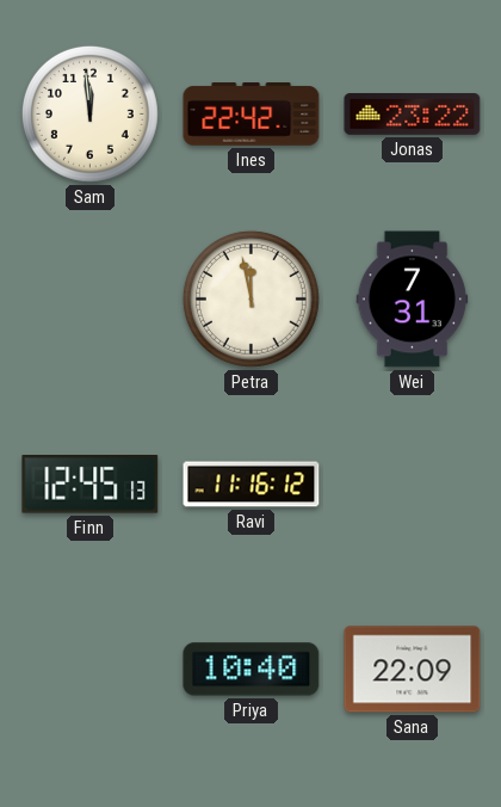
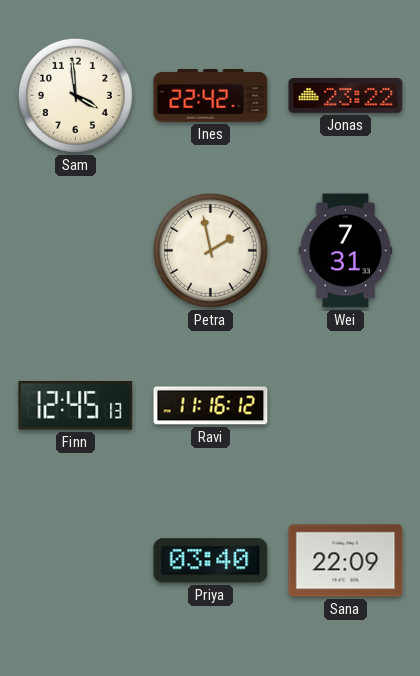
Sam: 11:59 -> 3:59
Petra: 11:58 -> 1:58
Priya: 10:40 -> 03:40
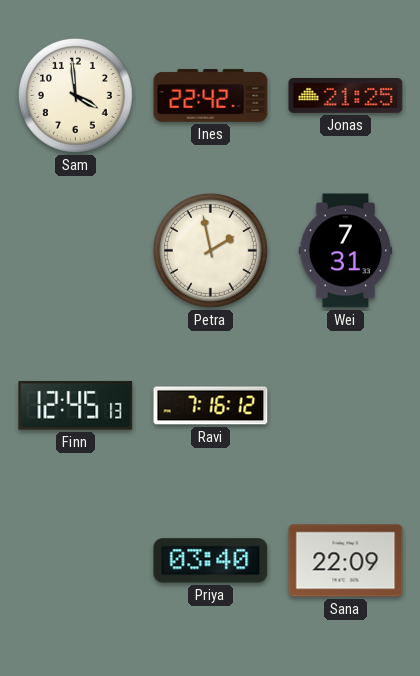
Jonas: 23:22 -> 21:25
Ravi: 11:16 -> 7:16
